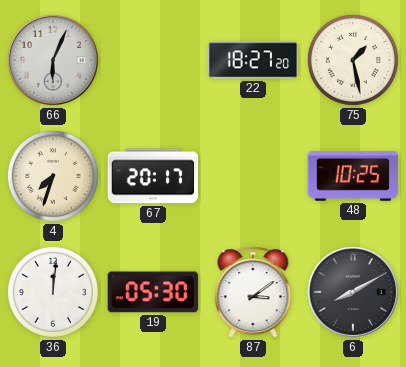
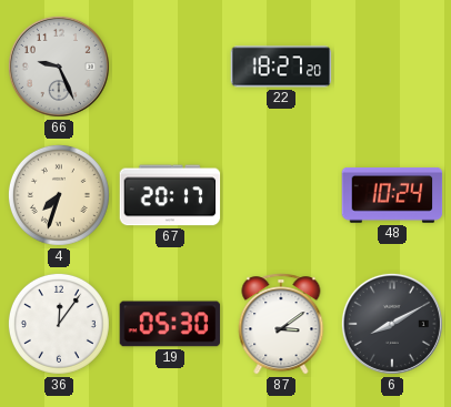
66: 6:04 -> 9:26
75: 1:28 -> none
48: 10:25 -> 10:24
36: 12:01 -> 12:06
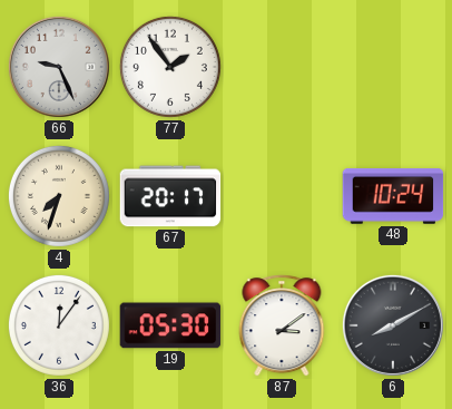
77: none -> 1:54
22: 18:27 -> none
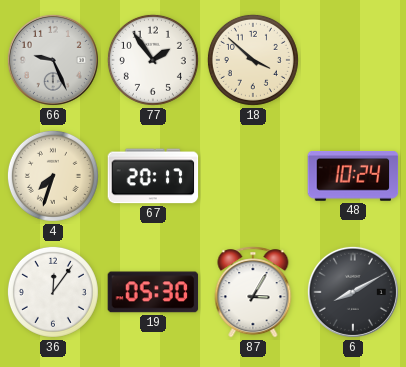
18: none -> 3:52
87: 3:09 -> 3:05
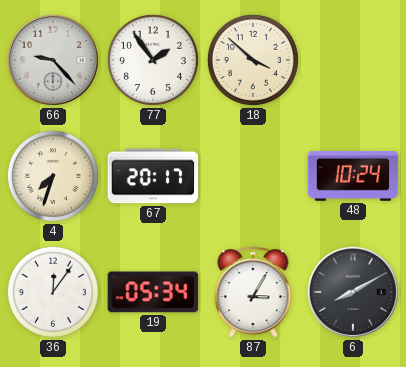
66: 9:26 -> 9:23
19: 05:30 -> 05:34
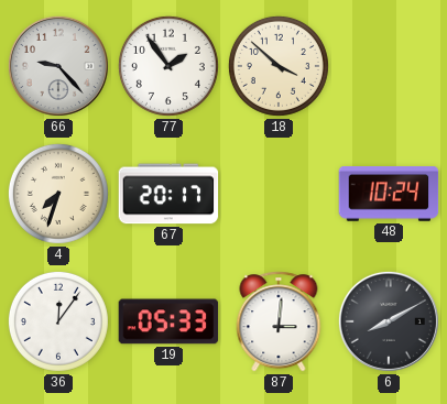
19: 05:34 -> 05:33
87: 3:05 -> 3:01
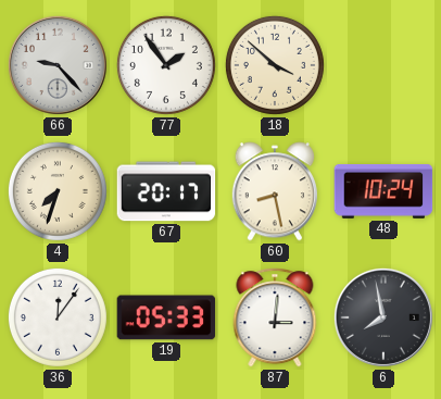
60: none -> 8:28
6: 8:10 -> 7:58
